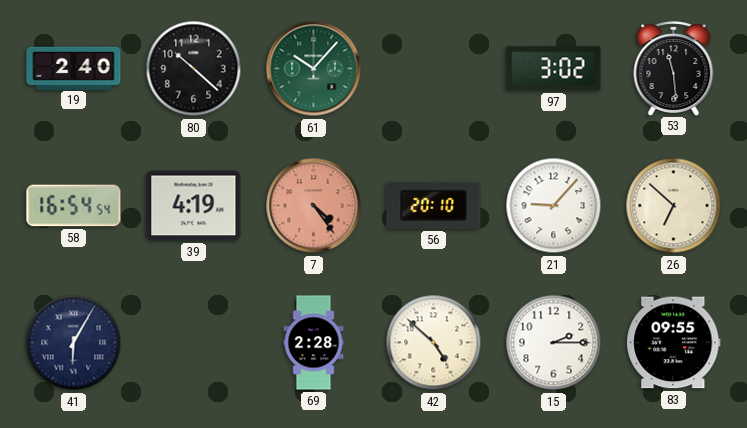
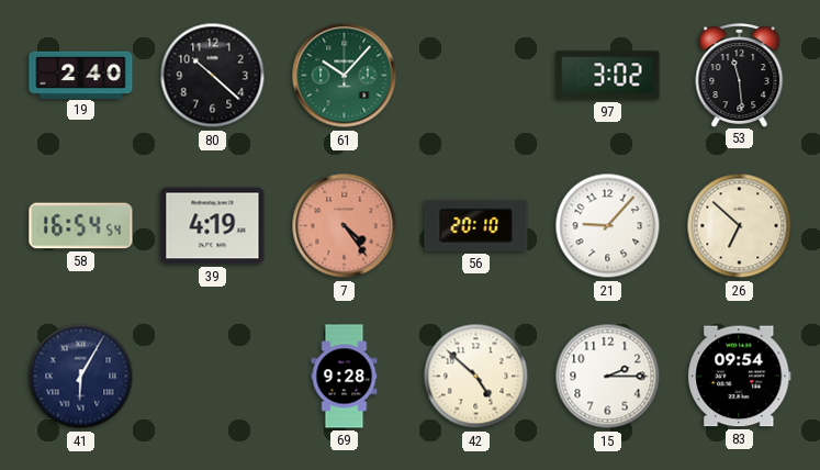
69: 2:28 -> 9:28
83: 09:55 -> 09:54
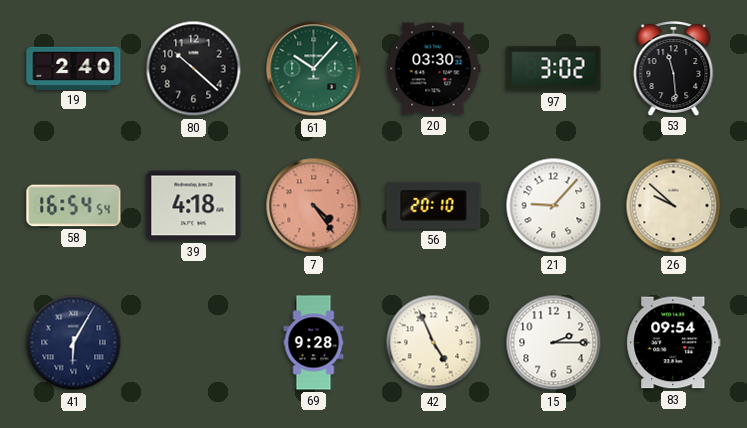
20: none -> 03:30
39: 4:19 -> 4:18
26: 6:52 -> 9:52
42: 4:52 -> 4:56
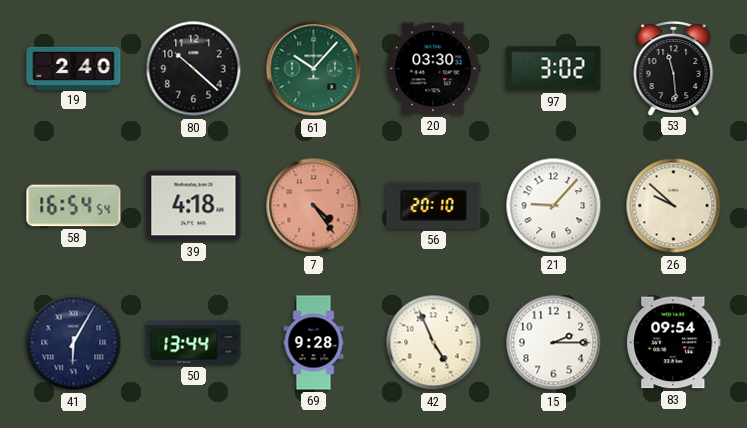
50: none -> 13:44
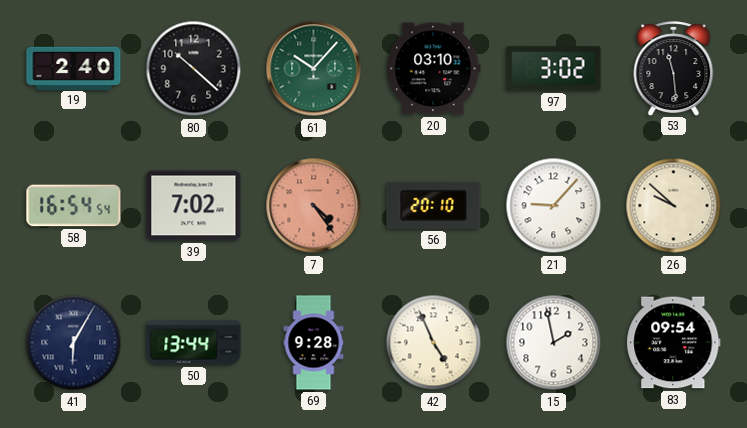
20: 03:30 -> 03:10
39: 4:18 -> 7:02
15: 2:15 -> 1:58
